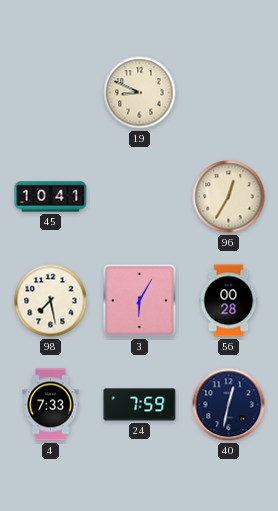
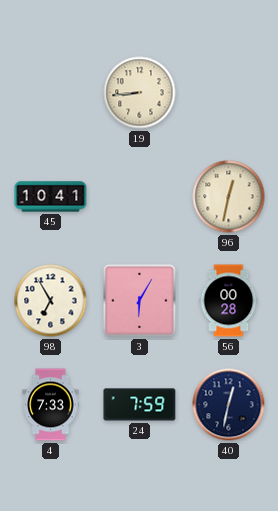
19: 8:49 -> 8:44
96: 12:35 -> 12:32
98: 7:28 -> 6:55
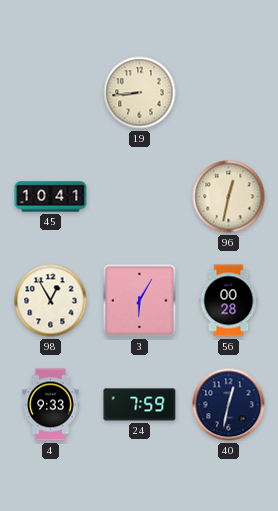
98: 6:55 -> 12:55
4: 7:33 -> 9:33
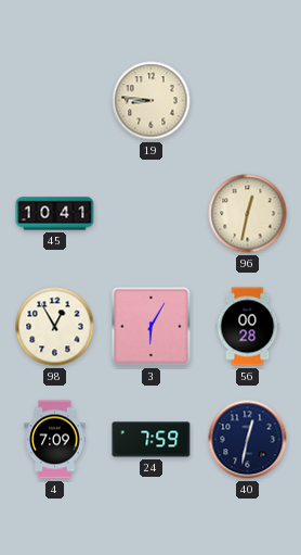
19: 8:44 -> 8:46
4: 9:33 -> 7:09
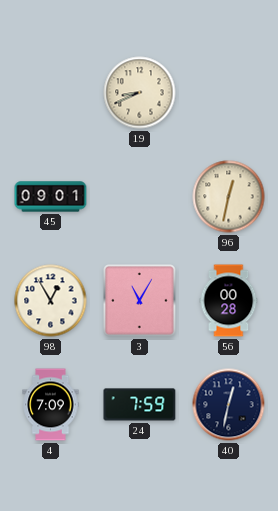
19: 8:46 -> 8:41
45: 10:41 -> 09:01
3: 6:05 -> 11:05
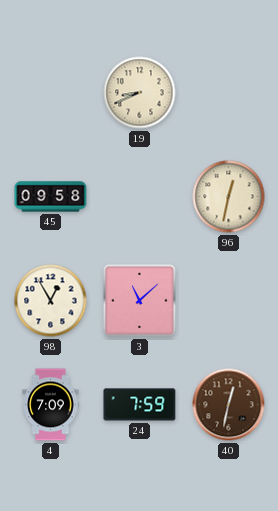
45: 09:01 -> 09:58
3: 11:05 -> 11:08
56: 00:28 -> none
40 dial: navy -> brown
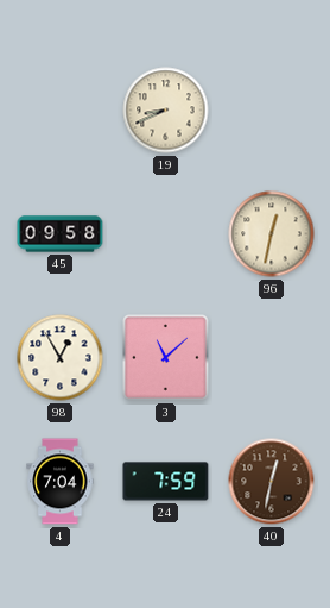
4: 7:09 -> 7:04
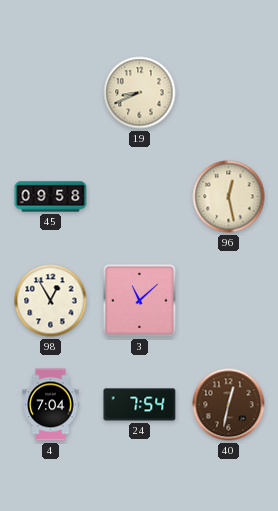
96: 12:32 -> 12:28
24: 7:59 -> 7:54
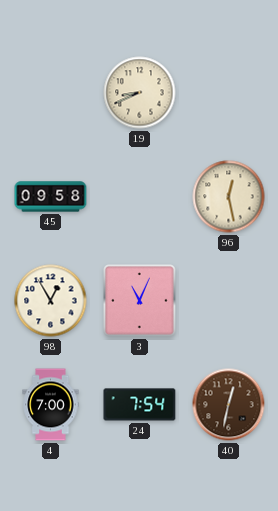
3: 11:08 -> 11:04
4: 7:04 -> 7:00
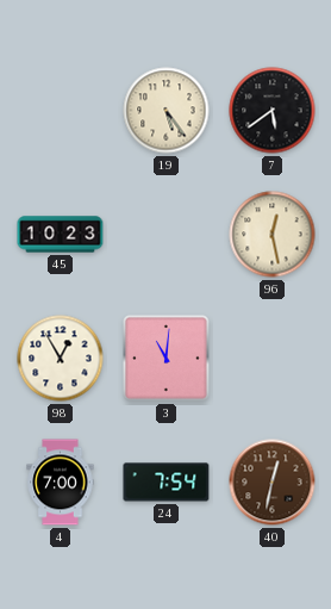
19: 8:41 -> 5:24
7: none -> 5:39
45: 09:58 -> 10:23
3: 11:04 -> 11:01
